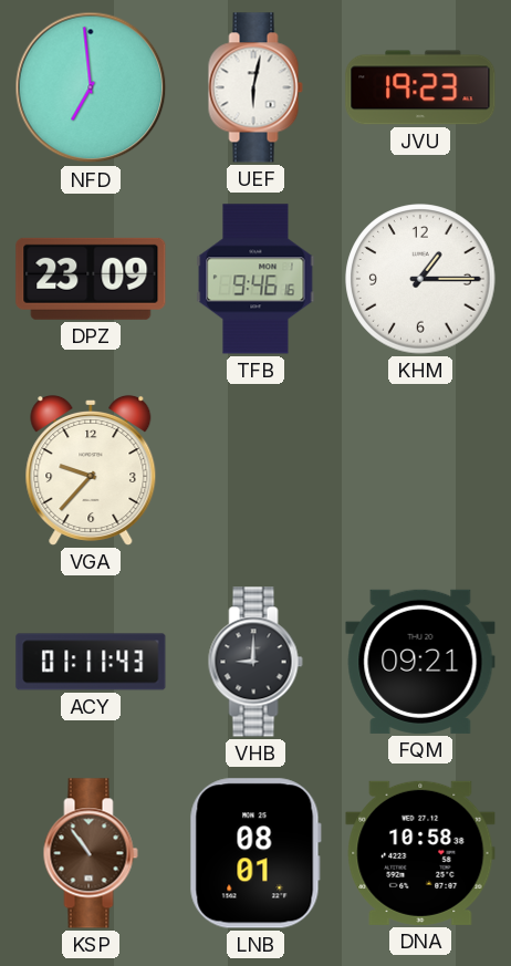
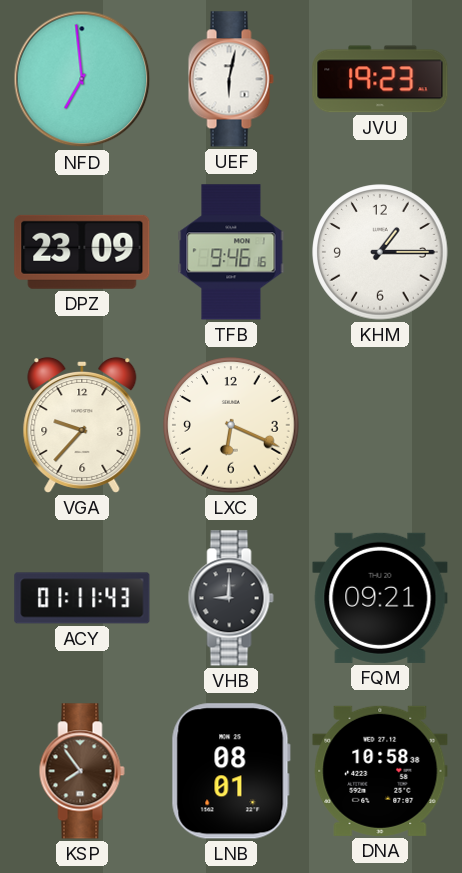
LXC: none -> 6:19
KSP: 10:54 -> 7:54
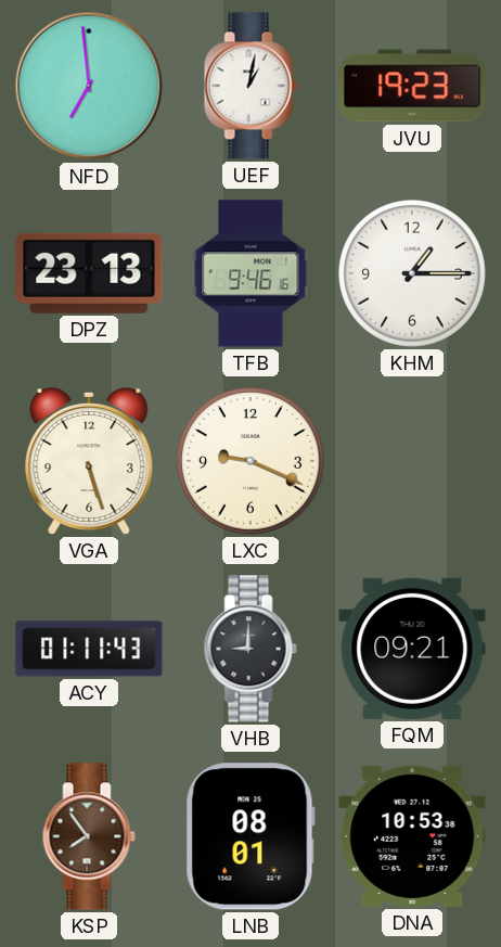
UEF: 6:02 -> 1:02
DPZ: 23:09 -> 23:13
VGA: 9:37 -> 5:27
LXC: 6:19 -> 9:19
DNA: 10:58 -> 10:53
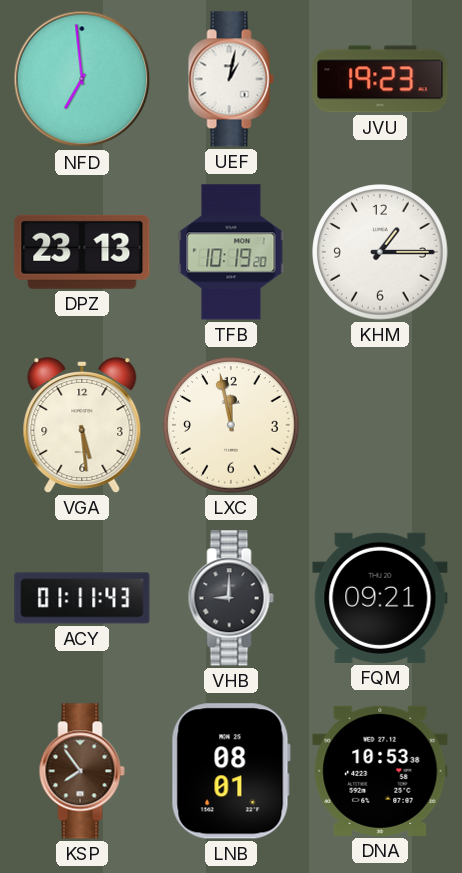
TFB: 9:46 -> 10:19
VGA: 5:27 -> 5:29
LXC: 9:19 -> 11:58
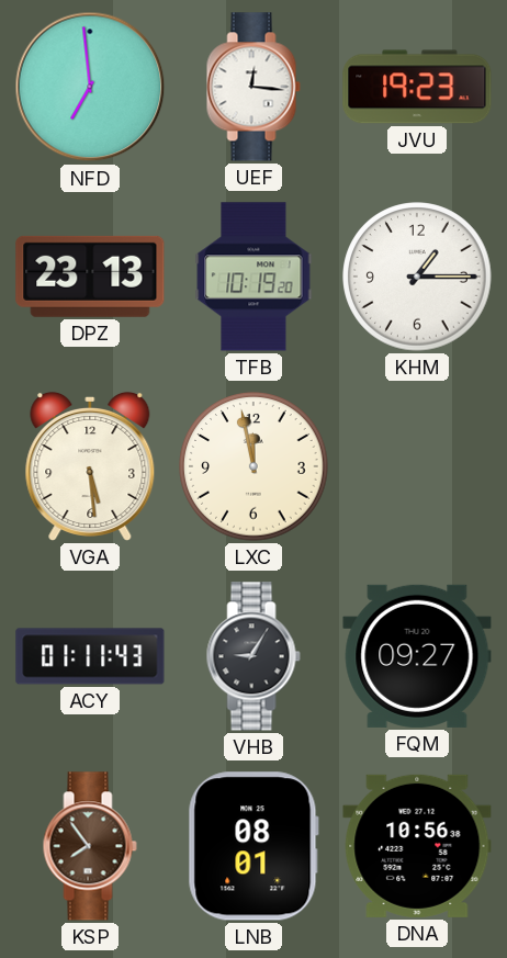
UEF: 1:02 -> 12:16
VHB: 9:00 -> 9:05
FQM: 09:21 -> 09:27
DNA: 10:53 -> 10:56
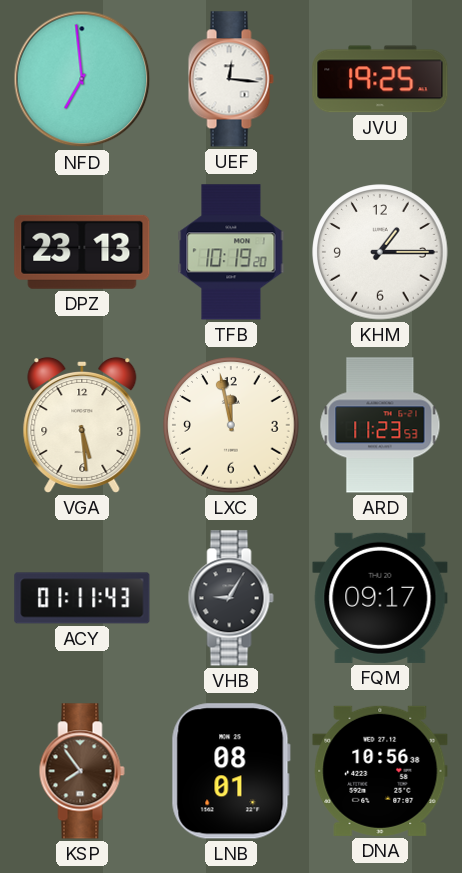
JVU: 19:23 -> 19:25
ARD: none -> 11:23
FQM: 09:27 -> 09:17
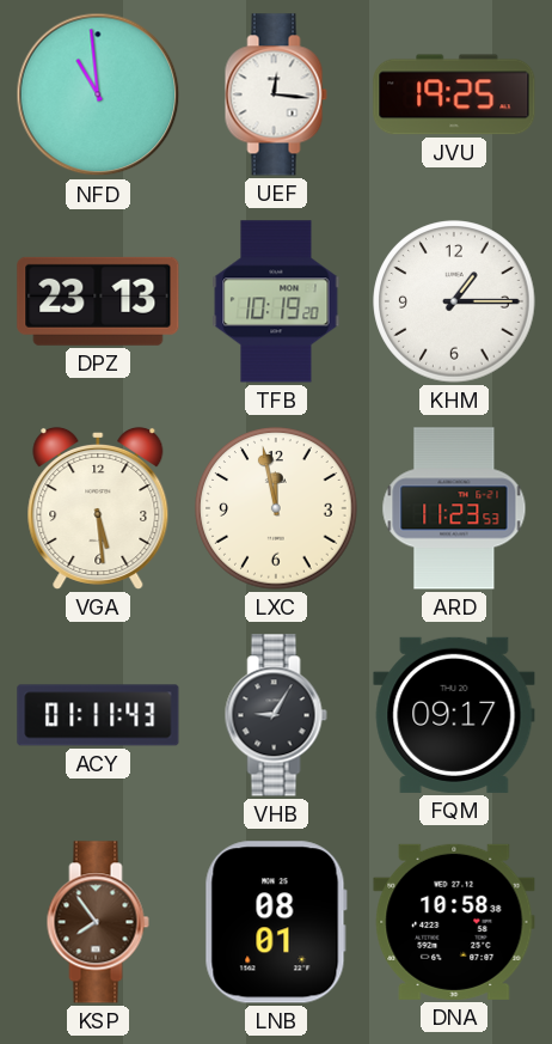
NFD: 6:59 -> 10:59
DNA: 10:56 -> 10:58
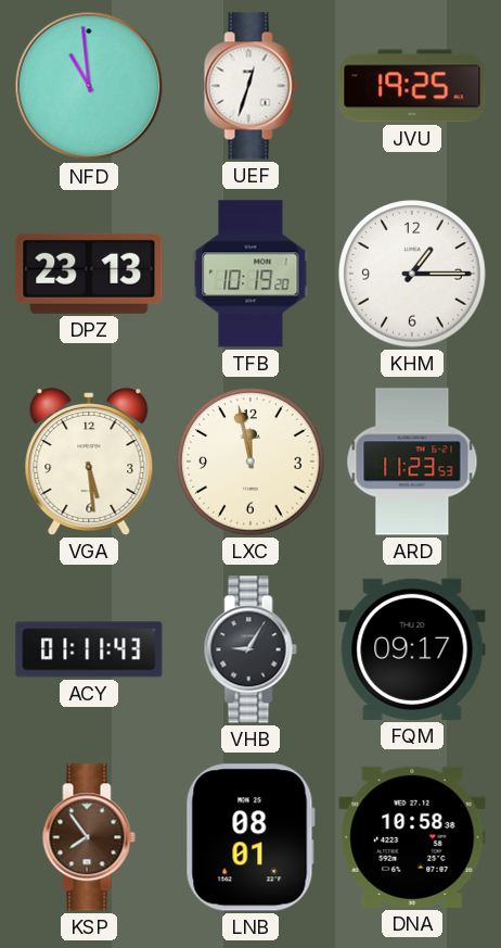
UEF: 12:16 -> 12:33
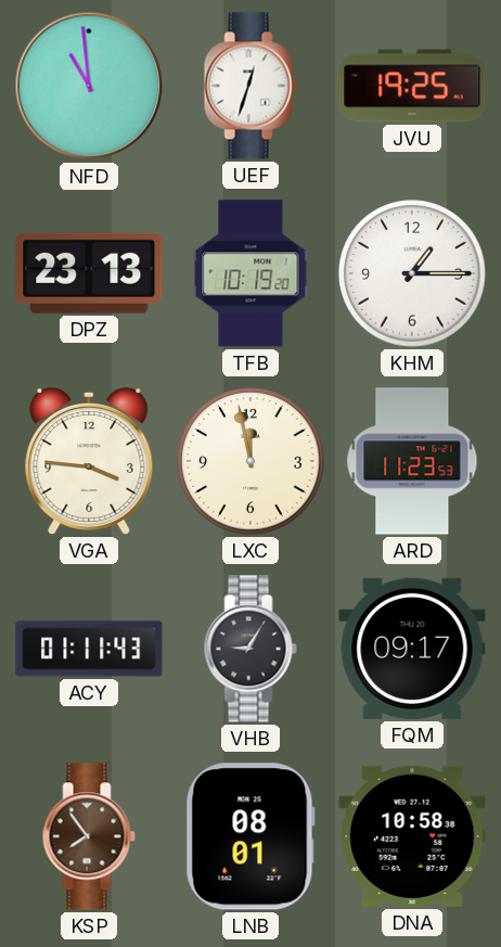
VGA: 5:29 -> 3:46
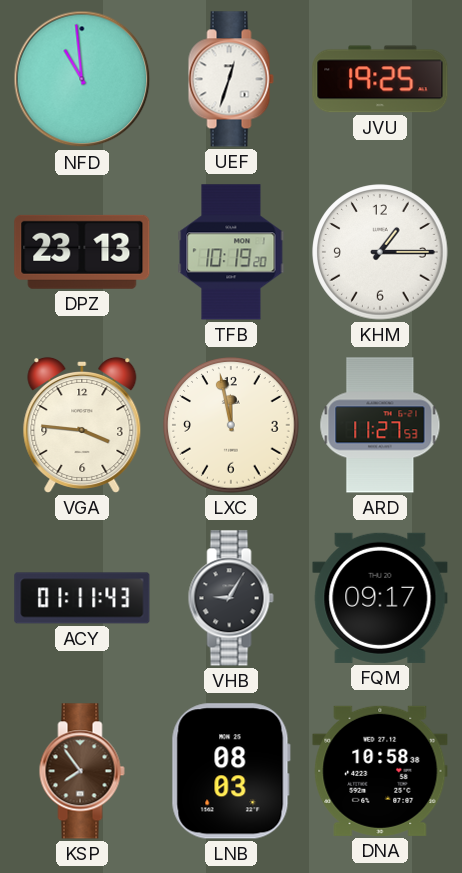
ARD: 11:23 -> 11:27
LNB: 08:01 -> 08:03
